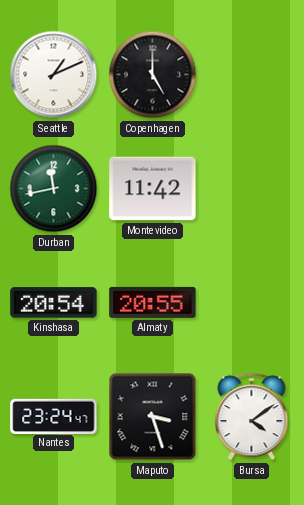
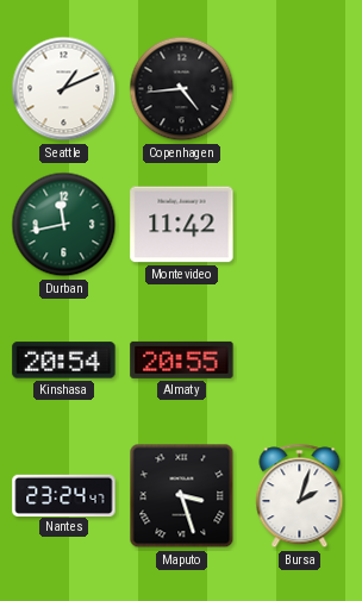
Copenhagen: 5:00 -> 4:44
Bursa: 4:09 -> 2:03
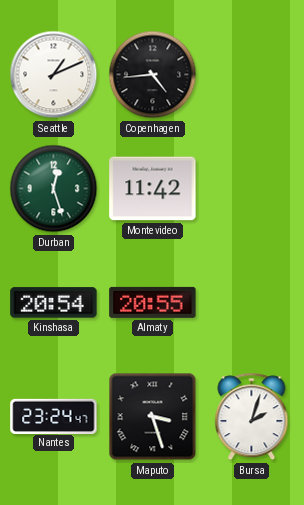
Durban: 11:43 -> 12:27
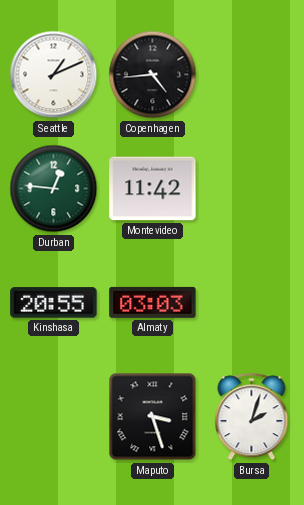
Durban: 12:27 -> 12:46
Kinshasa: 20:54 -> 20:55
Almaty: 20:55 -> 03:03
Nantes: 23:24 -> none
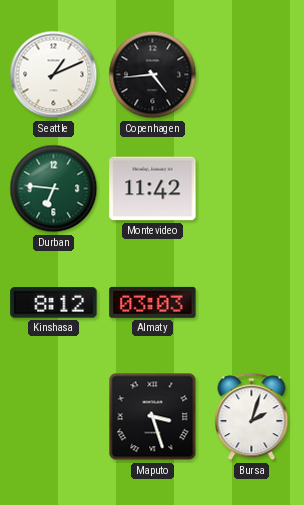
Durban: 12:46 -> 6:46
Kinshasa: 20:55 -> 8:12
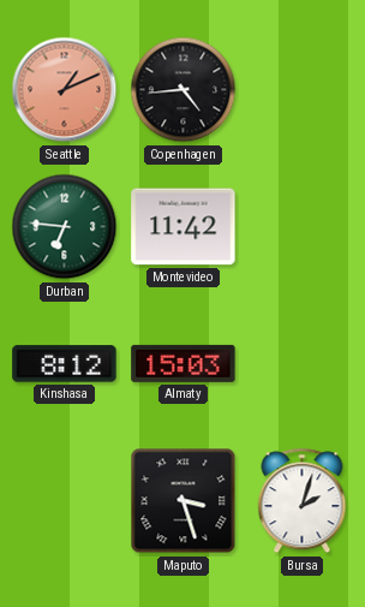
Seattle dial: white -> salmon
Almaty: 03:03 -> 15:03
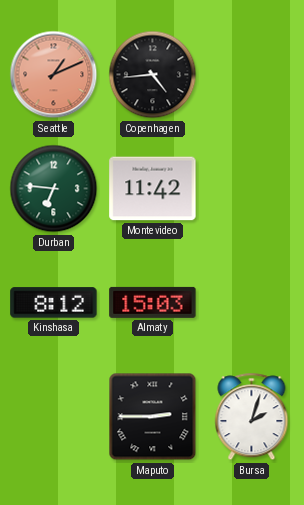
Maputo: 3:27 -> 2:45
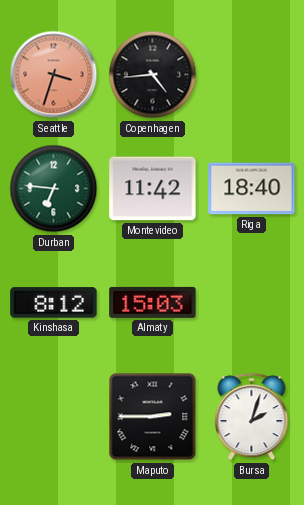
Seattle: 1:11 -> 3:33
Riga: none -> 18:40
